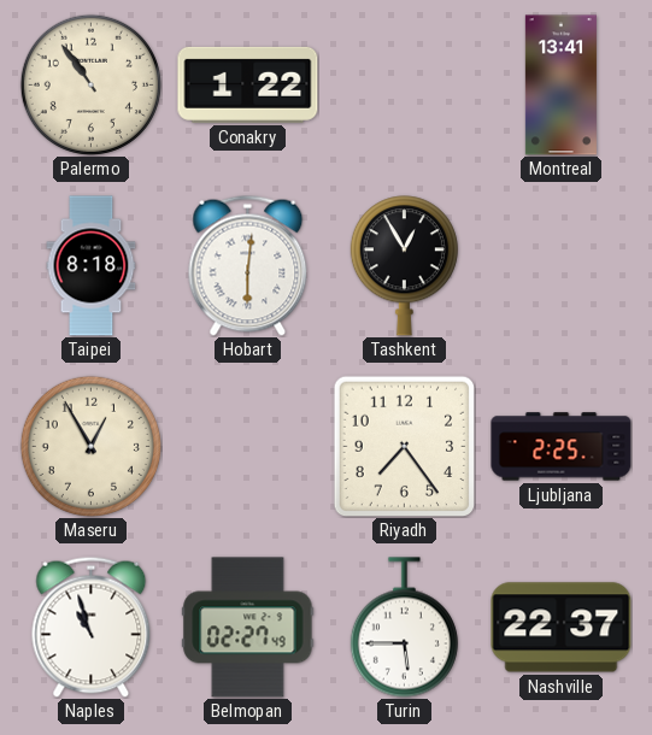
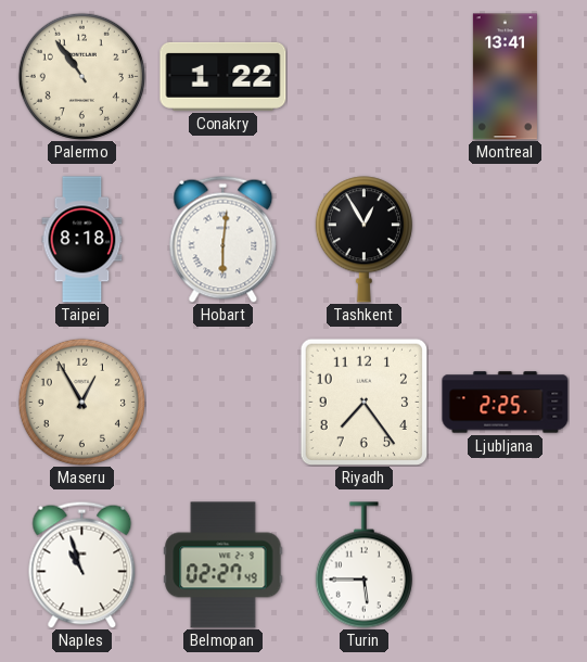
Nashville: 22:37 -> none
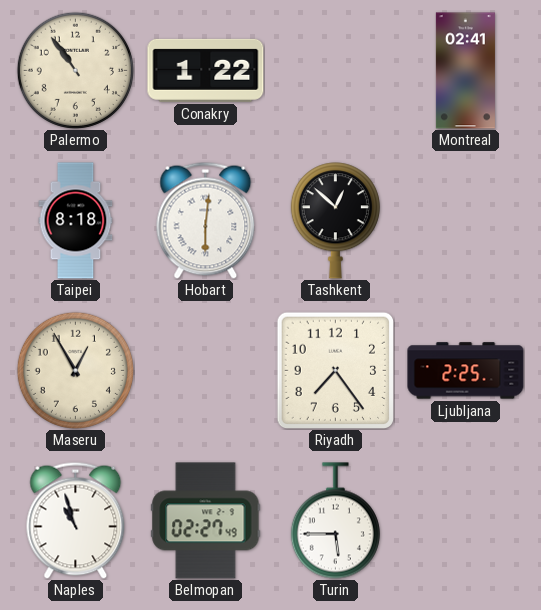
Montreal: 13:41 -> 02:41
Tashkent: 12:55 -> 12:52
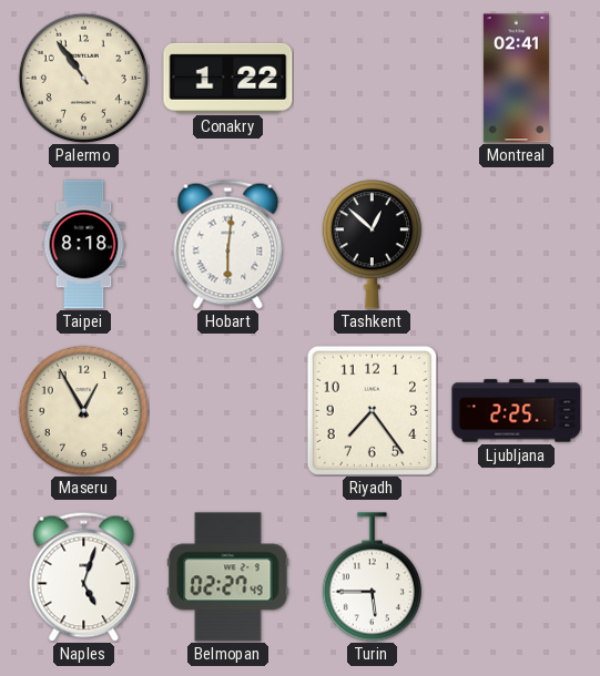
Naples: 10:57 -> 5:03
